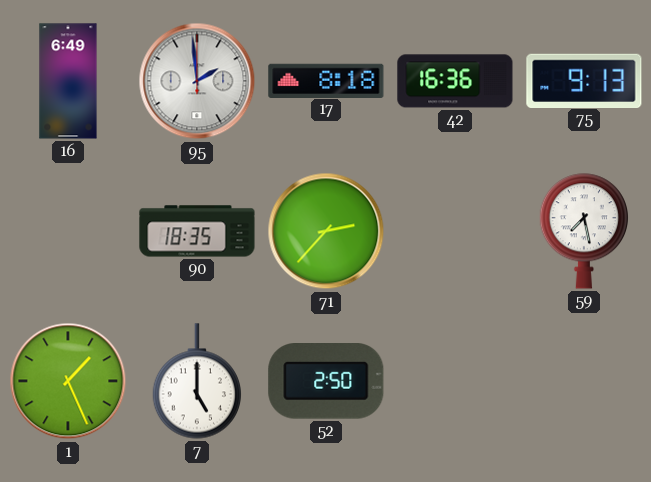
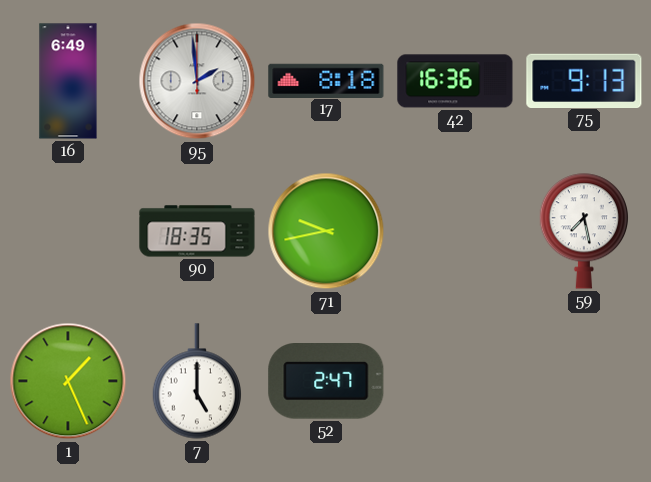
71: 2:37 -> 9:43
52: 2:50 -> 2:47
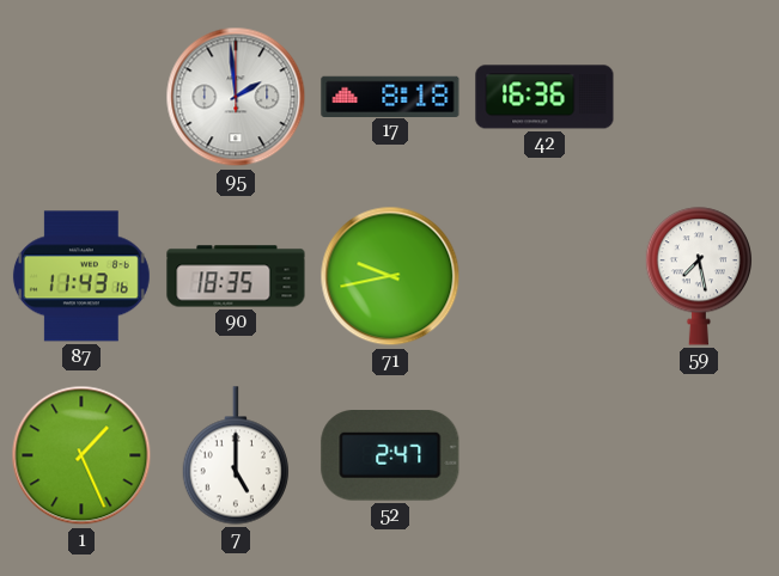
16: 6:49 -> none
75: 9:13 -> none
87: none -> 11:43
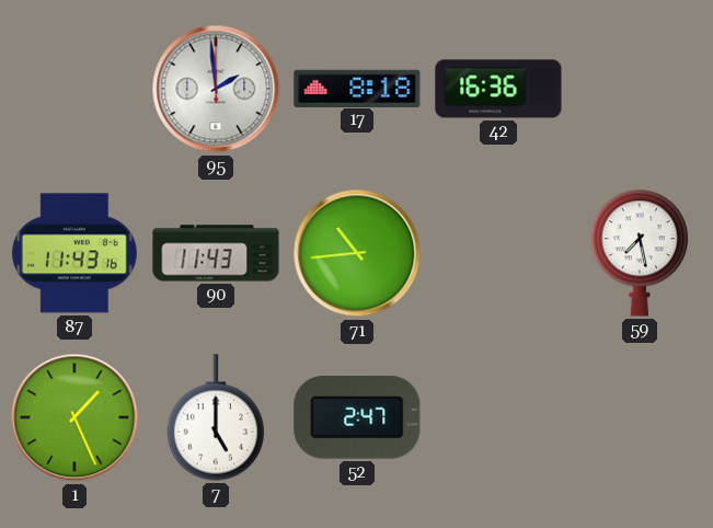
90: 18:35 -> 11:43
71: 9:43 -> 10:44
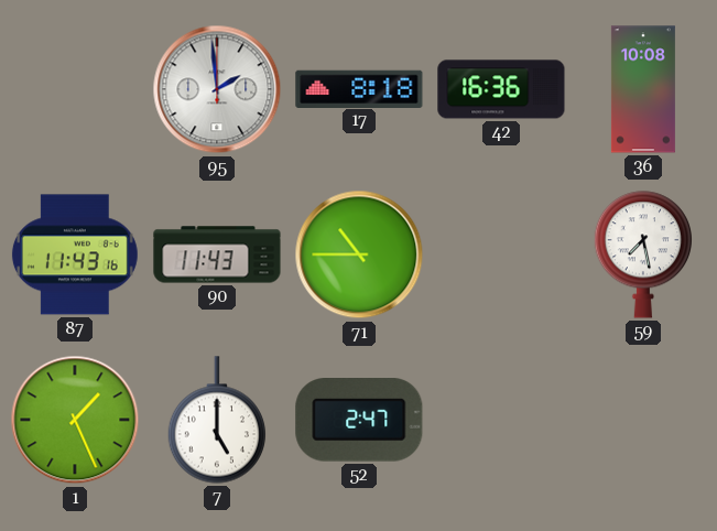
36: none -> 10:08
71: 10:44 -> 10:45
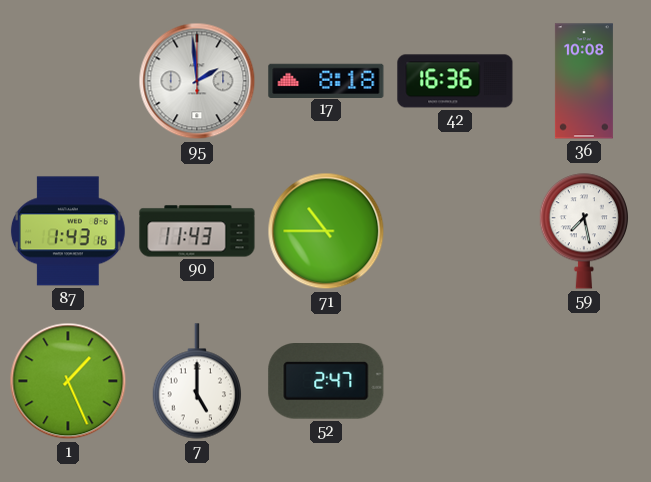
87: 11:43 -> 1:43
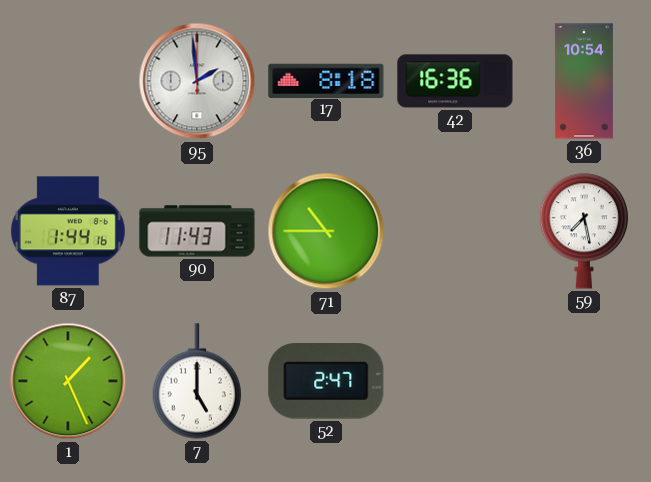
36: 10:08 -> 10:54
87: 1:43 -> 1:44
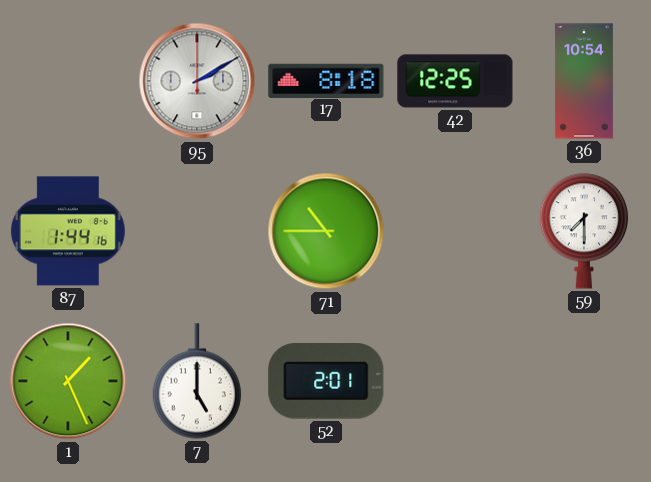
95: 1:59 -> 2:10
42: 16:36 -> 12:25
90: 11:43 -> none
59: 7:28 -> 7:30
52: 2:47 -> 2:01
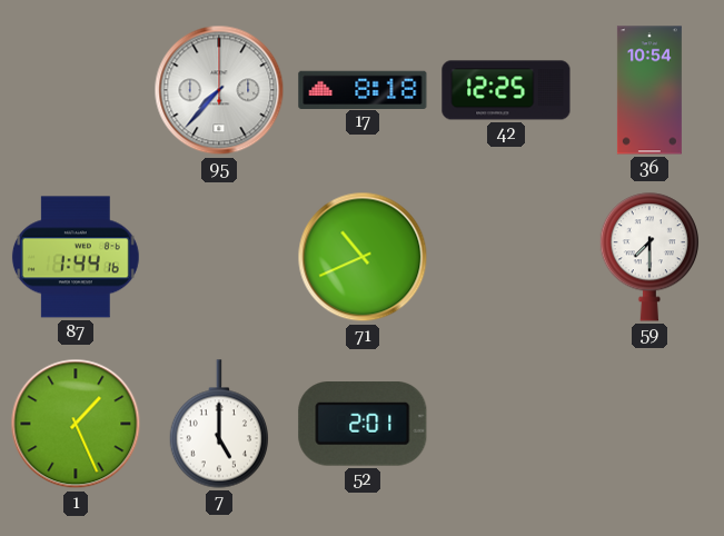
95: 2:10 -> 7:37
71: 10:45 -> 10:41
